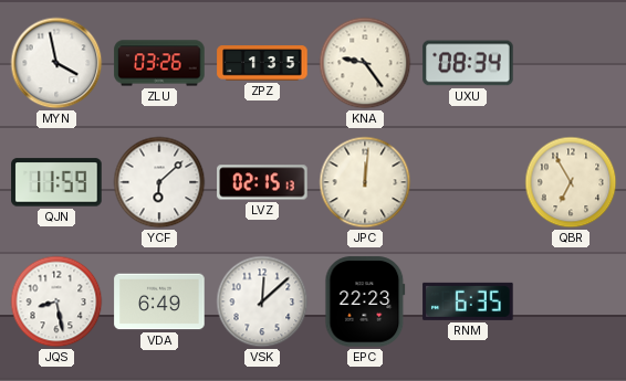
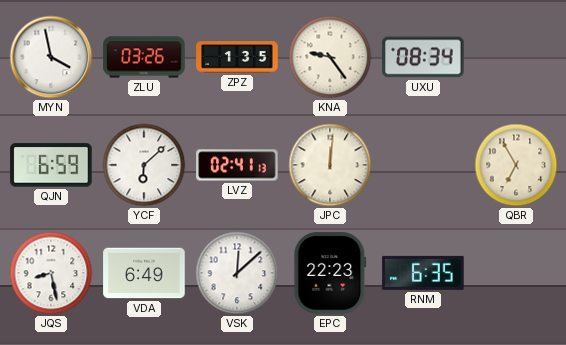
QJN: 11:59 -> 6:59
LVZ: 02:15 -> 02:41
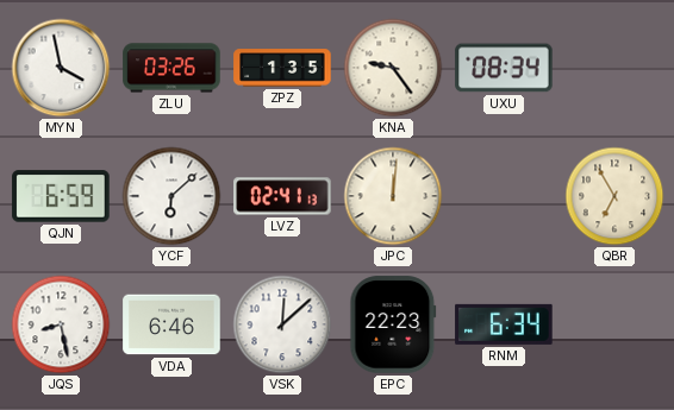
VDA: 6:49 -> 6:46
RNM: 6:35 -> 6:34
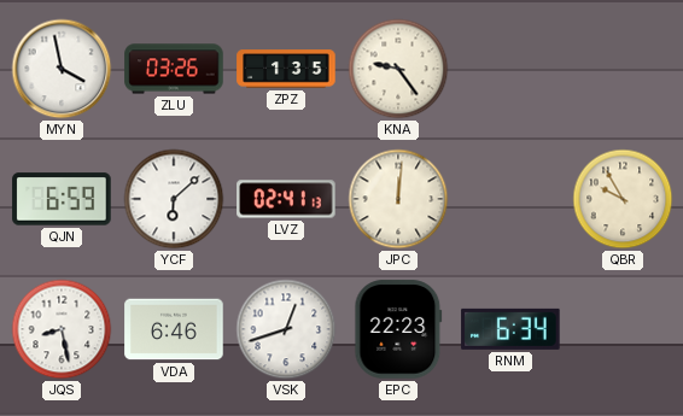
UXU: 08:34 -> none
QBR: 6:55 -> 9:55
VSK: 12:08 -> 12:42
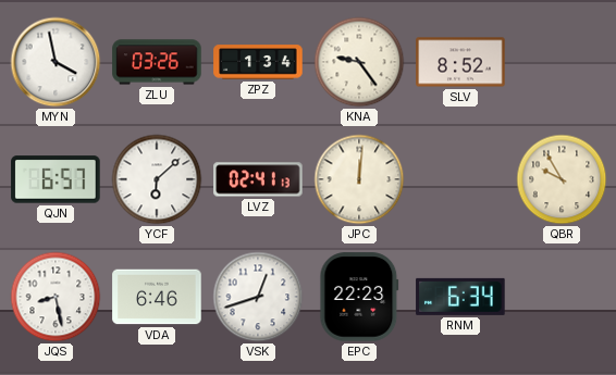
ZPZ: 1:35 -> 1:34
SLV: none -> 8:52
QJN: 6:59 -> 6:57
